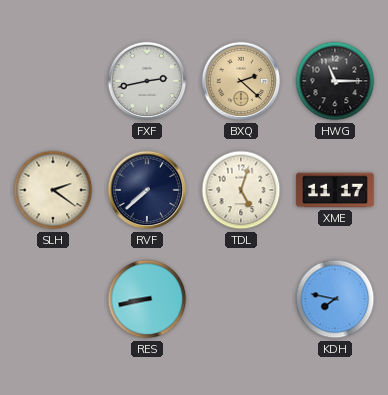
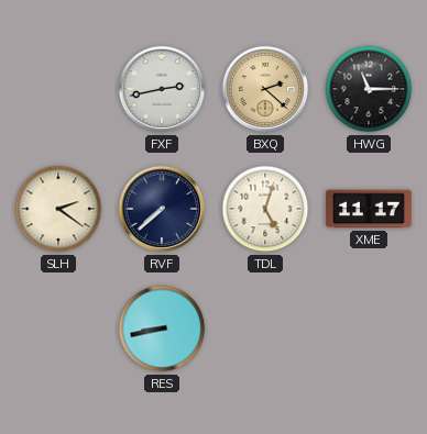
KDH: 7:47 -> none
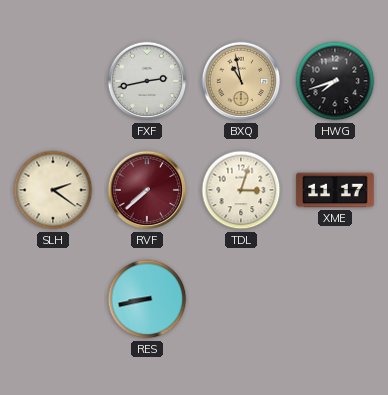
BXQ: 2:22 -> 10:58
HWG: 11:15 -> 7:42
RVF dial: navy -> burgundy
TDL: 5:03 -> 3:03
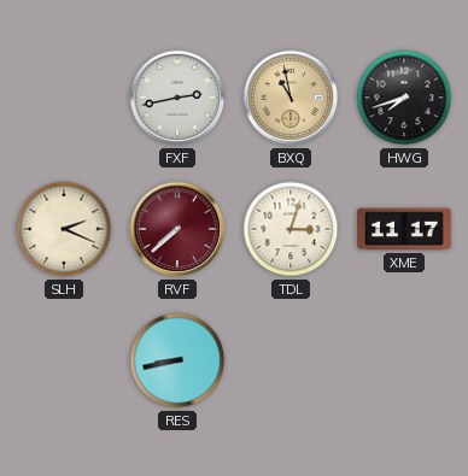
SLH: 2:21 -> 2:19
